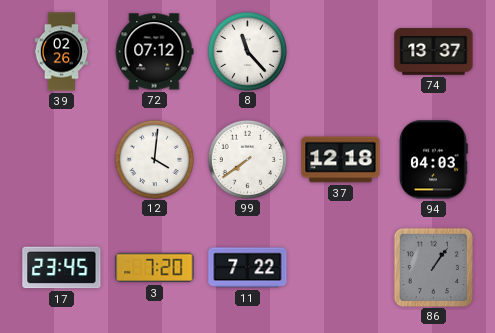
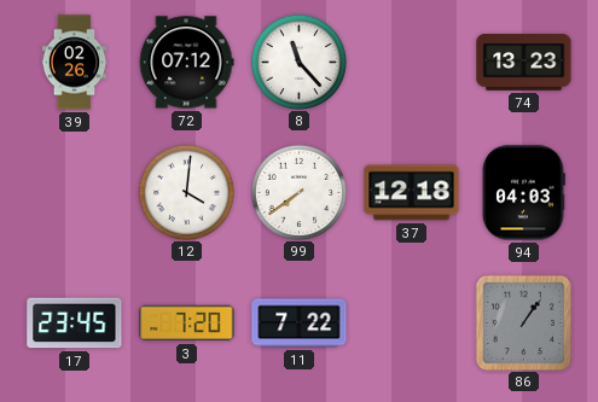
74: 13:37 -> 13:23
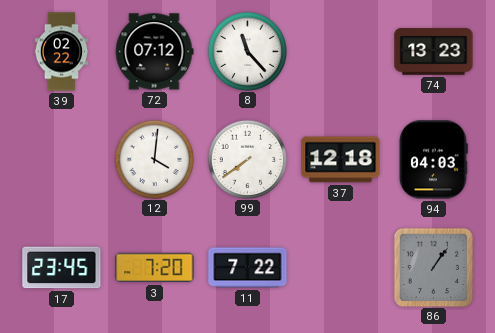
39: 02:26 -> 02:22
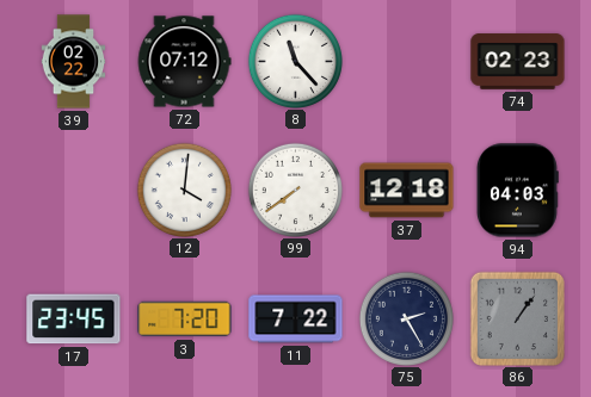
74: 13:23 -> 02:23
75: none -> 2:25
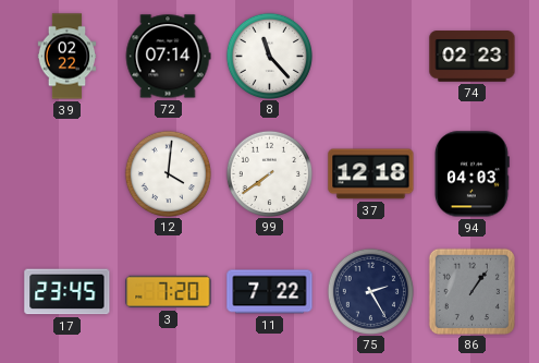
72: 07:12 -> 07:14
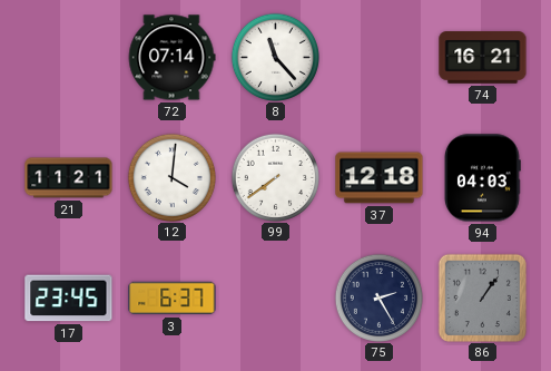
39: 02:22 -> none
74: 02:23 -> 16:21
21: none -> 11:21
3: 7:20 -> 6:37
11: 7:22 -> none
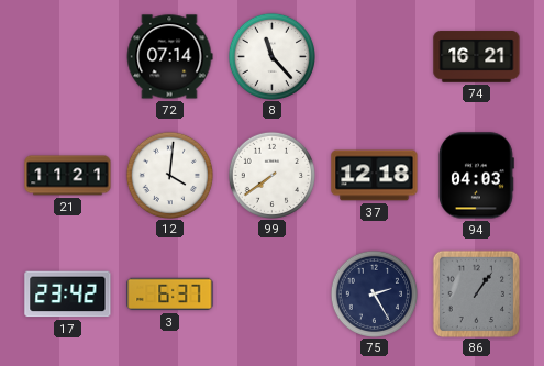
17: 23:45 -> 23:42
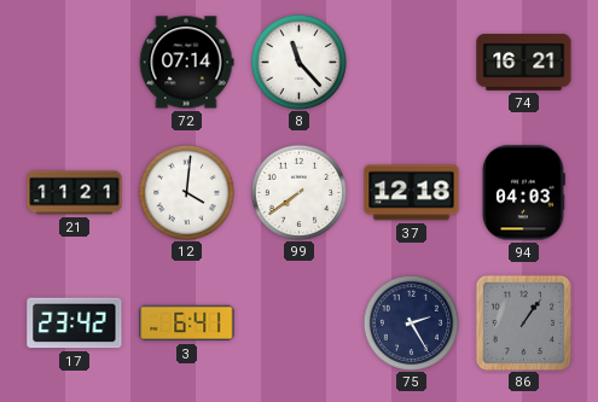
3: 6:37 -> 6:41
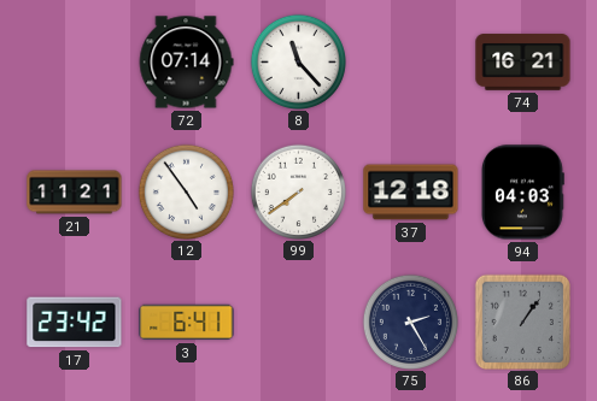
12: 4:01 -> 4:54
